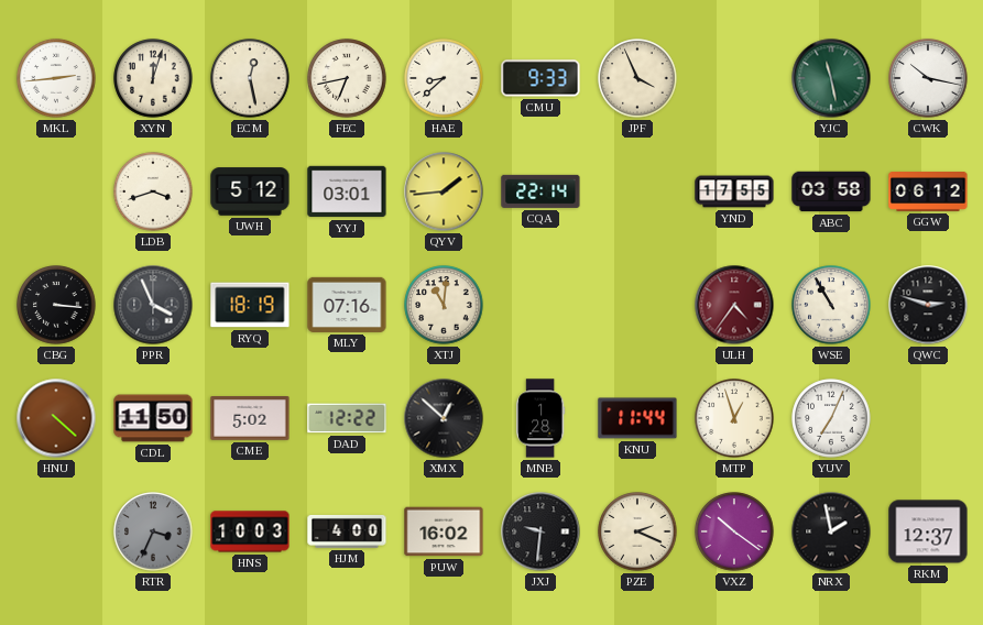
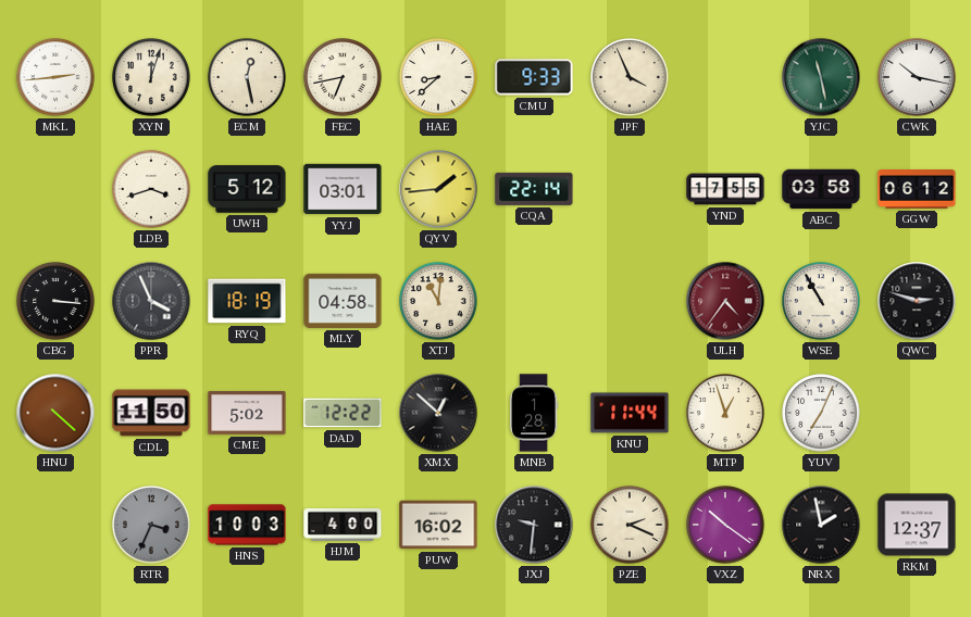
MLY: 07:16 -> 04:58
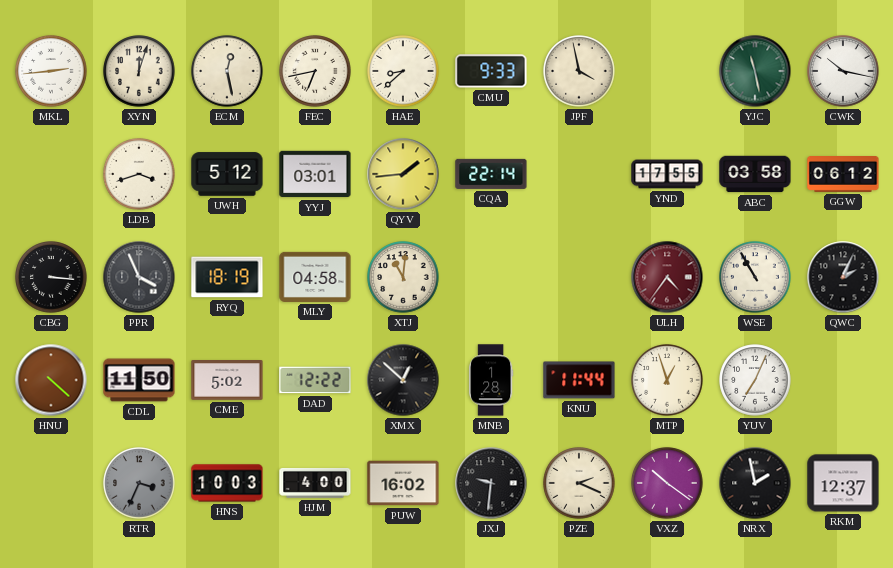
JPF: 3:56 -> 3:58
QWC: 2:48 -> 2:04
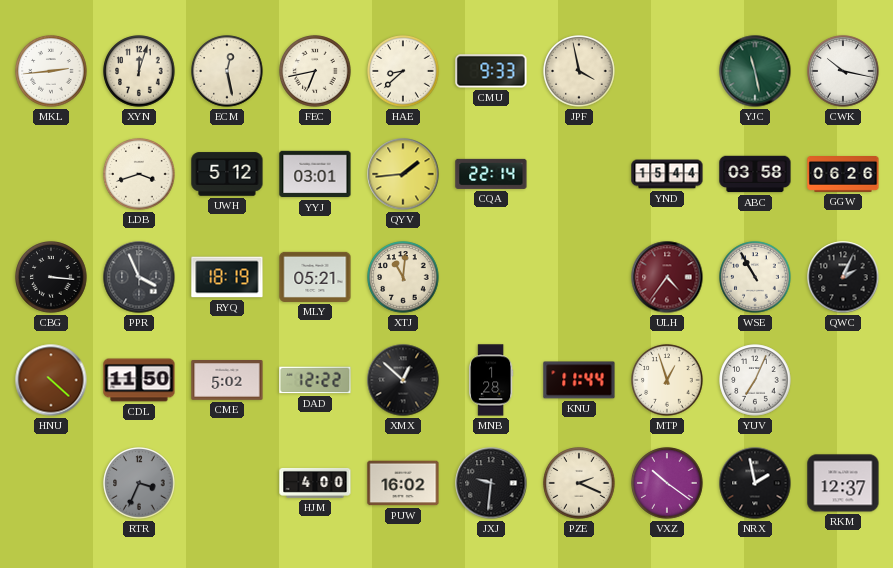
YND: 17:55 -> 15:44
GGW: 06:12 -> 06:26
MLY: 04:58 -> 05:21
HNS: 10:03 -> none
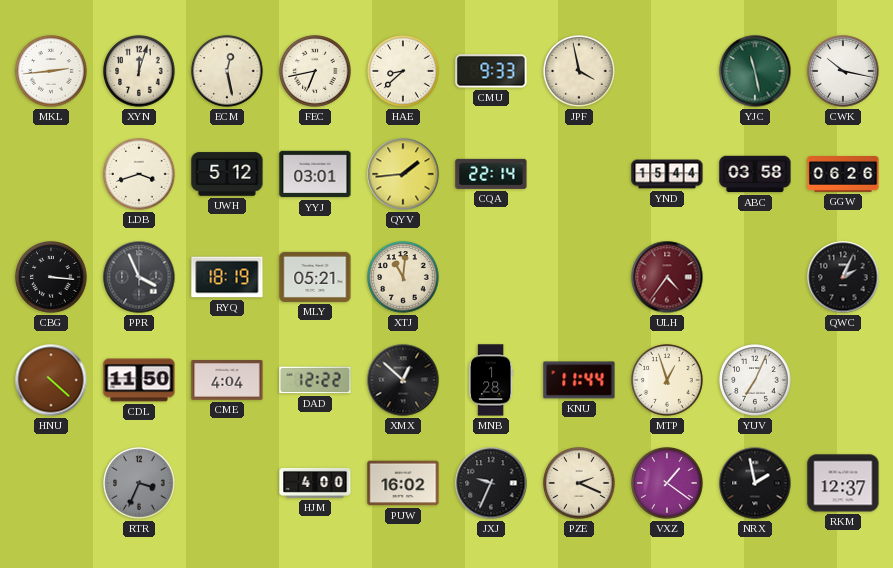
WSE: 10:55 -> none
CME: 5:02 -> 4:04
JXJ: 9:31 -> 9:34
VXZ: 10:21 -> 1:21
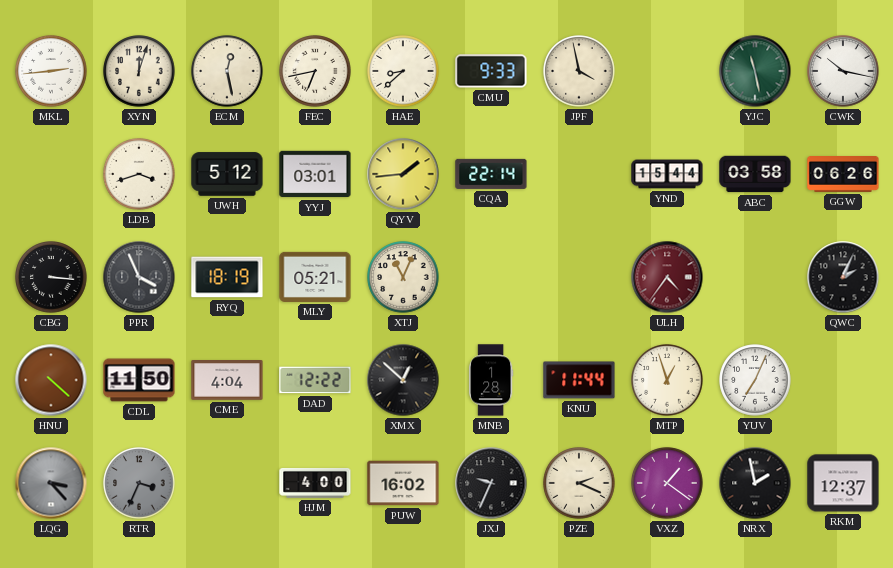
XTJ: 11:01 -> 11:04
LQG: none -> 3:23
